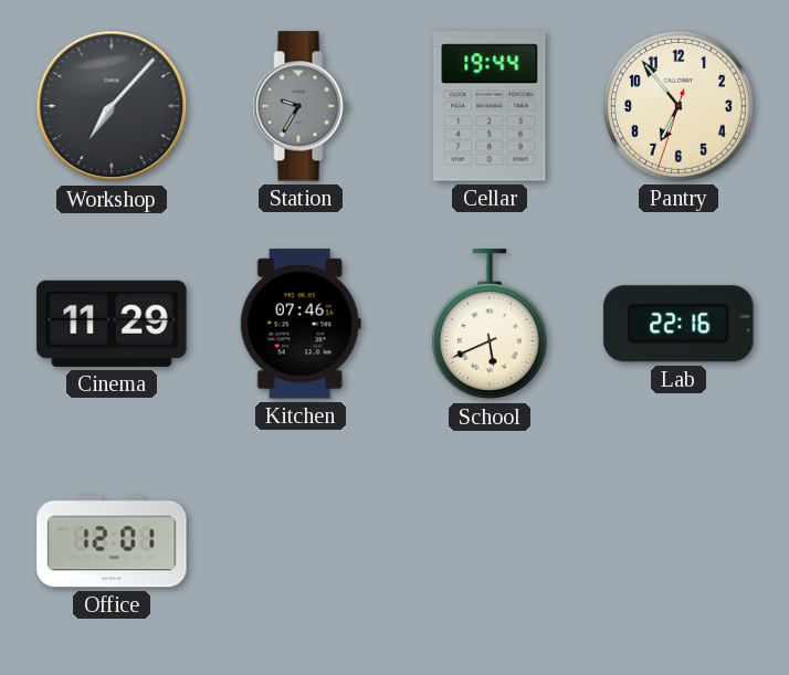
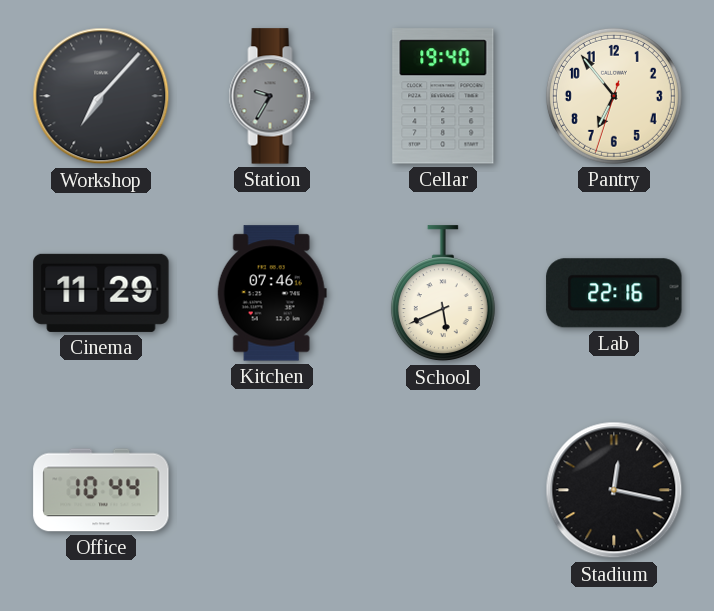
Cellar: 19:44 -> 19:40
Office: 12:01 -> 10:44
Stadium: none -> 12:17
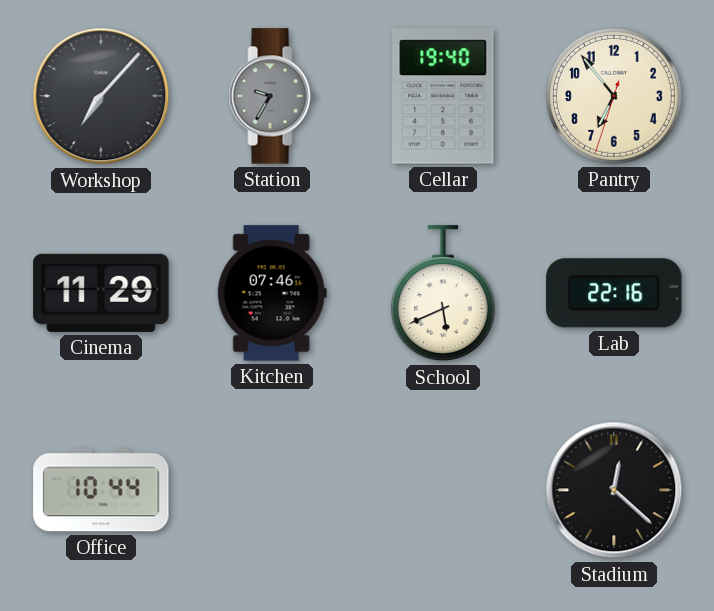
Stadium: 12:17 -> 12:22
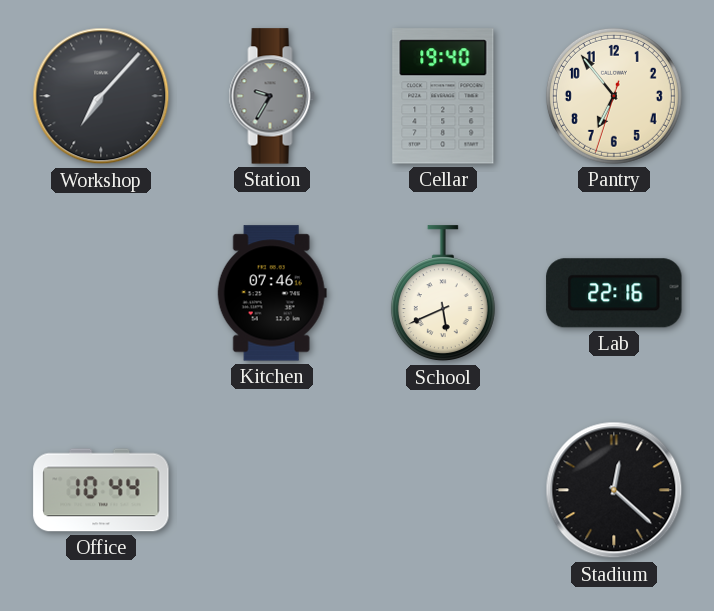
Cinema: 11:29 -> none
